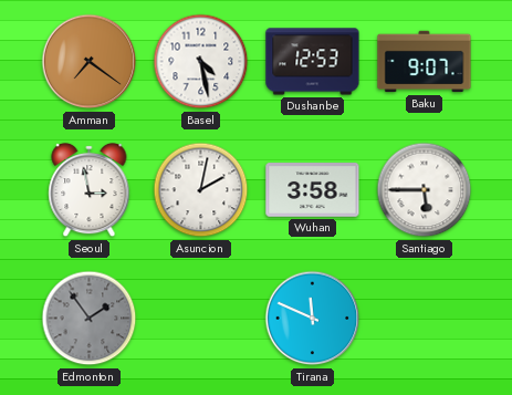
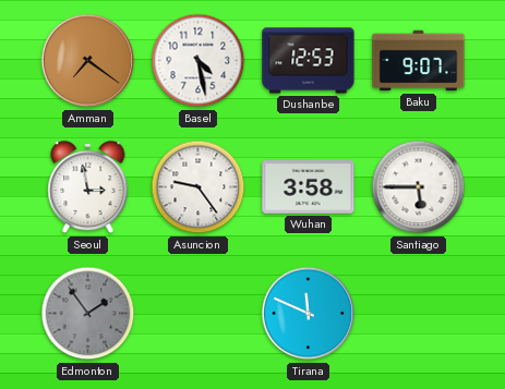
Asuncion: 2:02 -> 9:24
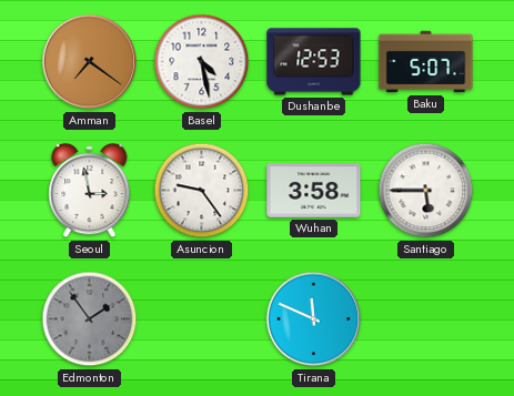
Baku: 9:07 -> 5:07
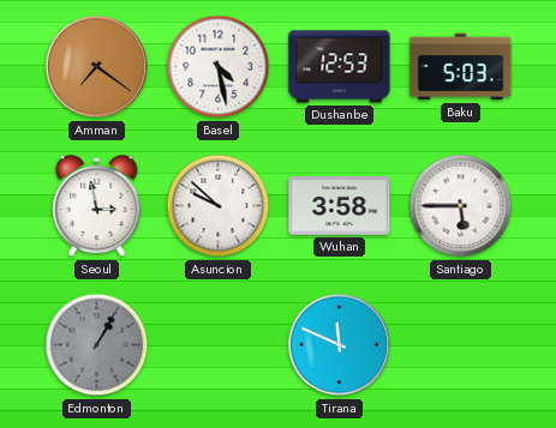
Baku: 5:07 -> 5:03
Asuncion: 9:24 -> 9:52
Edmonton: 1:54 -> 1:05
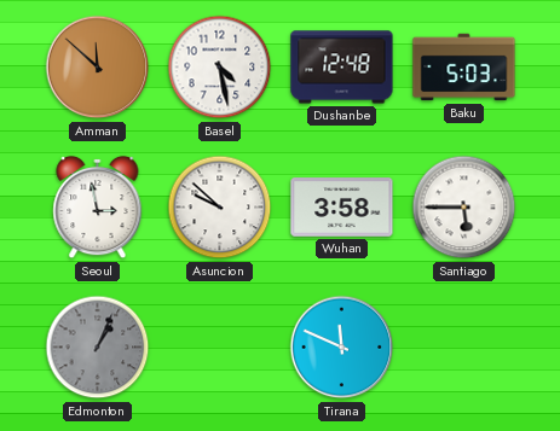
Amman: 7:21 -> 11:52
Dushanbe: 12:53 -> 12:48
Edmonton: 1:05 -> 1:04
